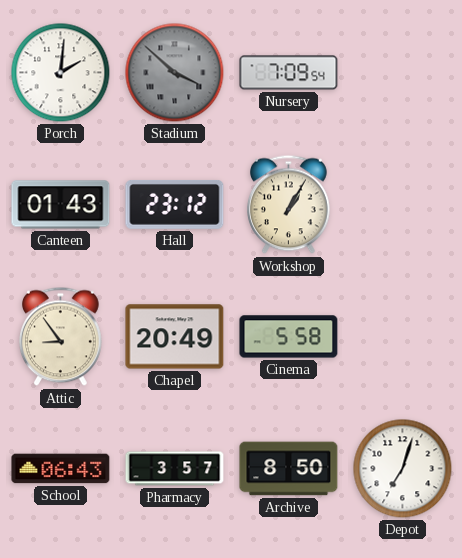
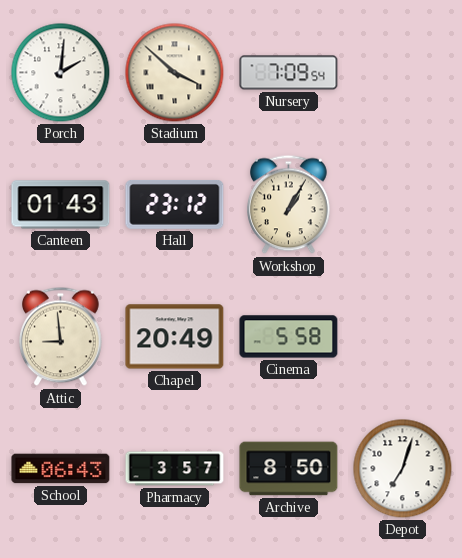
Stadium dial: grey -> cream
Attic: 8:54 -> 8:59
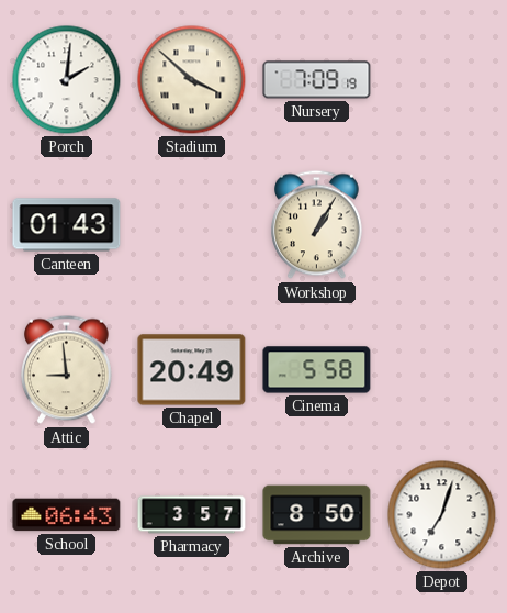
Nursery: 7:09:54 -> 7:09:19
Hall: 23:12 -> none
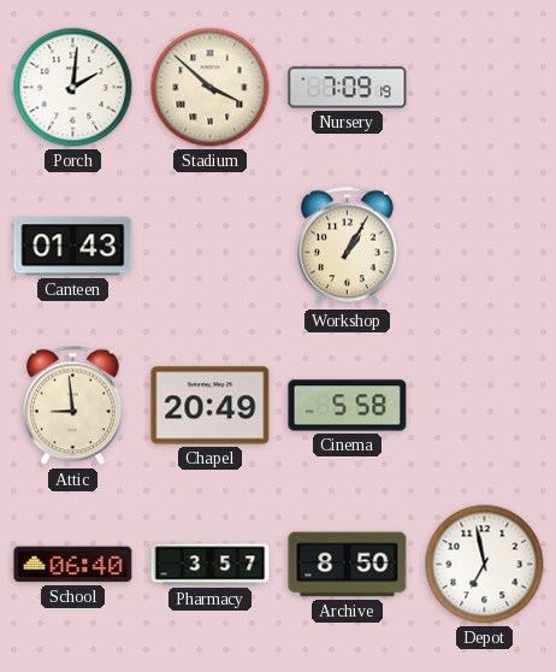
School: 06:43 -> 06:40
Depot: 7:03 -> 6:58
